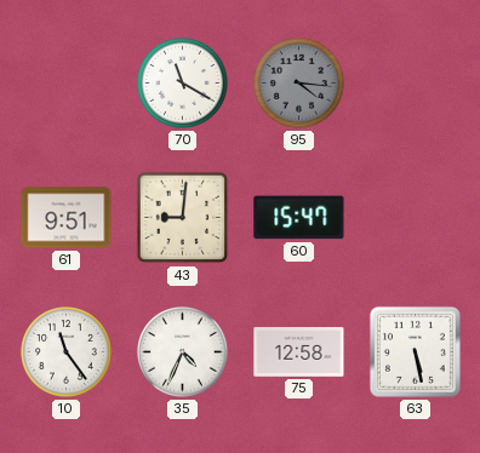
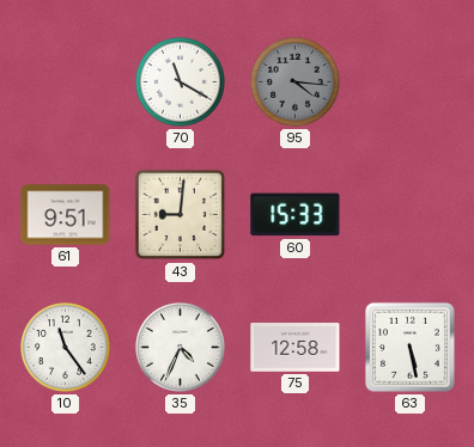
60: 15:47 -> 15:33
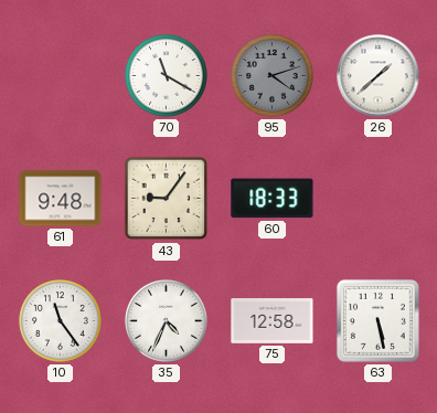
95: 4:16 -> 4:12
26: none -> 1:38
61: 9:51 -> 9:48
43: 9:01 -> 9:06
60: 15:33 -> 18:33
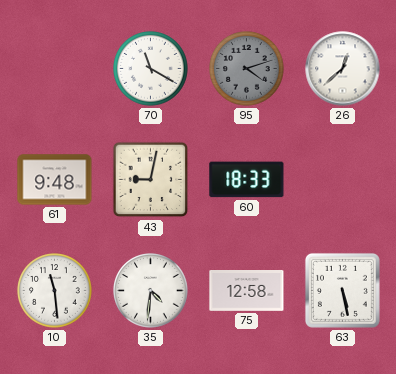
26: 1:38 -> 12:38
43: 9:06 -> 9:02
10: 11:24 -> 11:29
35: 4:34 -> 4:31
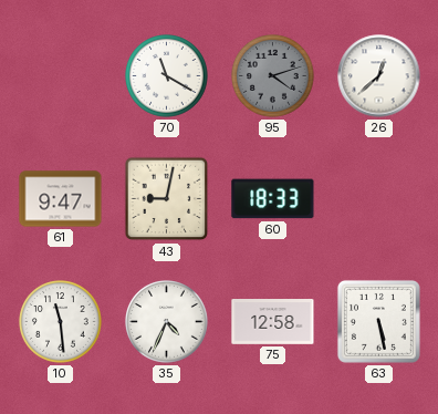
61: 9:48 -> 9:47
35: 4:31 -> 4:34
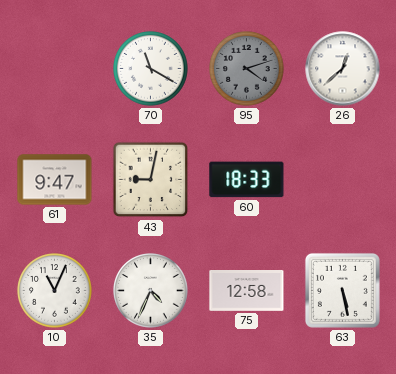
10: 11:29 -> 11:04
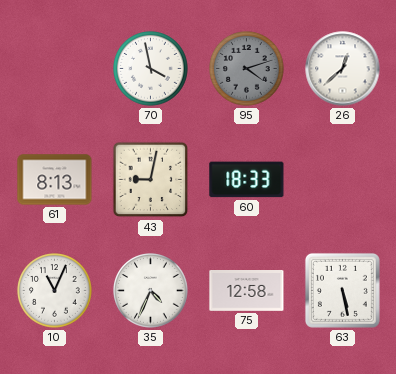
70: 11:20 -> 3:58
61: 9:47 -> 8:13
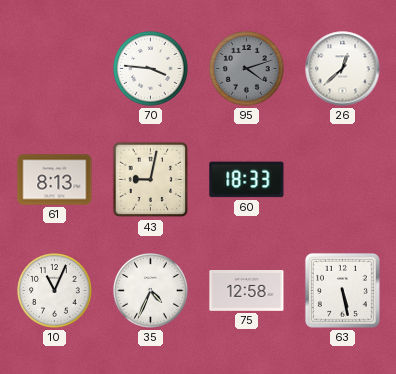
70: 3:58 -> 3:46
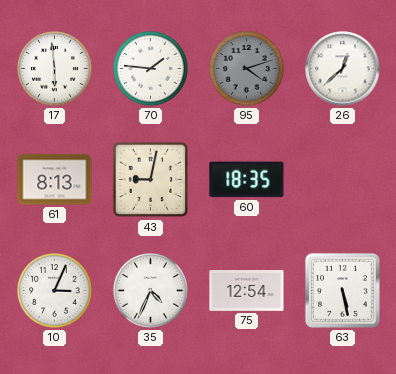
17: none -> 5:59
70: 3:46 -> 1:46
60: 18:33 -> 18:35
10: 11:04 -> 3:04
75: 12:58 -> 12:54
